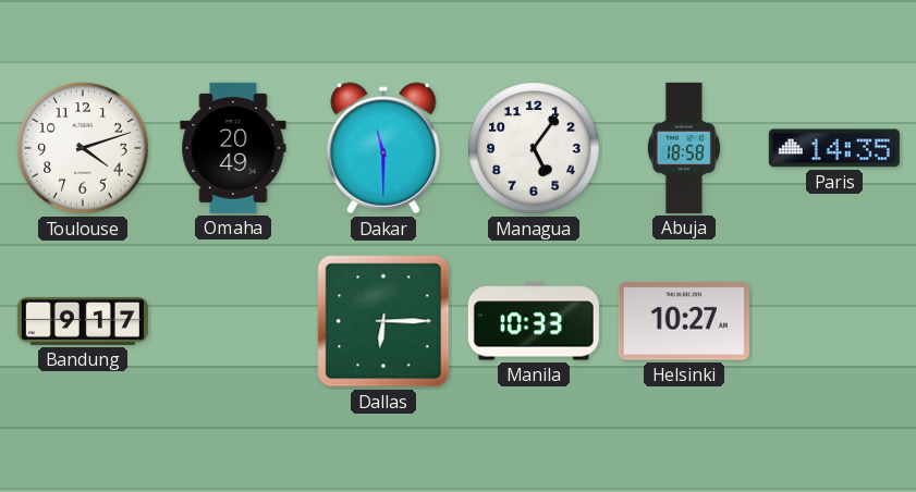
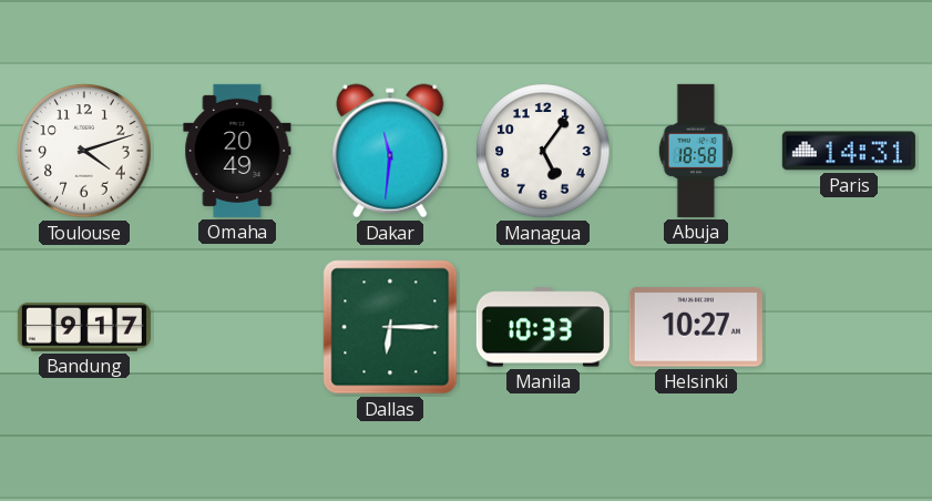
Dakar: 11:30 -> 11:31
Paris: 14:35 -> 14:31
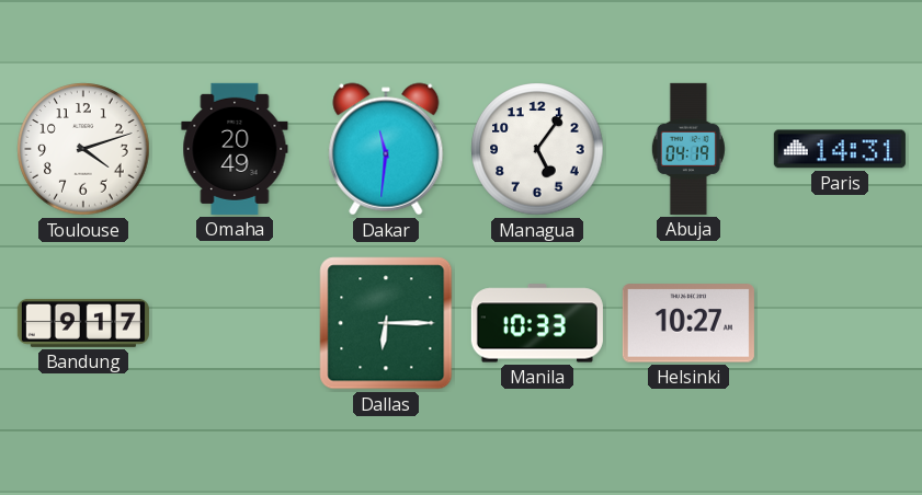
Abuja: 18:58 -> 04:19
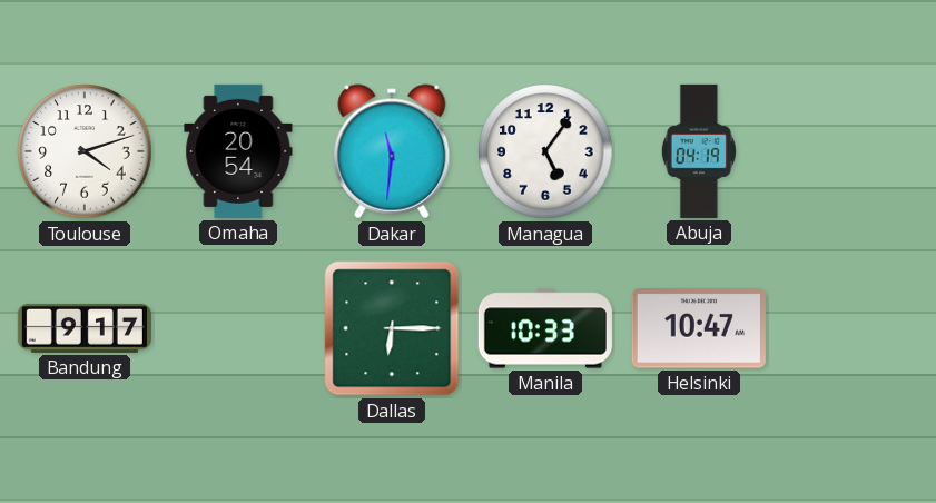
Omaha: 20:49 -> 20:54
Paris: 14:31 -> none
Helsinki: 10:27 -> 10:47
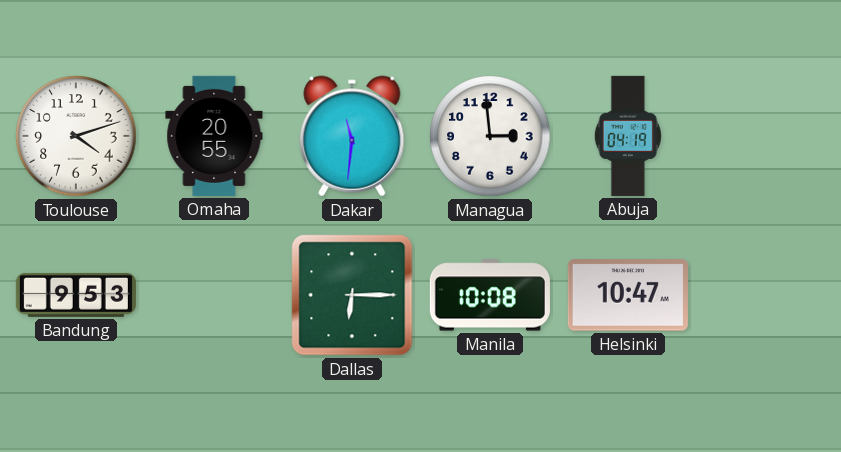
Omaha: 20:54 -> 20:55
Managua: 5:06 -> 2:59
Bandung: 9:17 -> 9:53
Manila: 10:33 -> 10:08
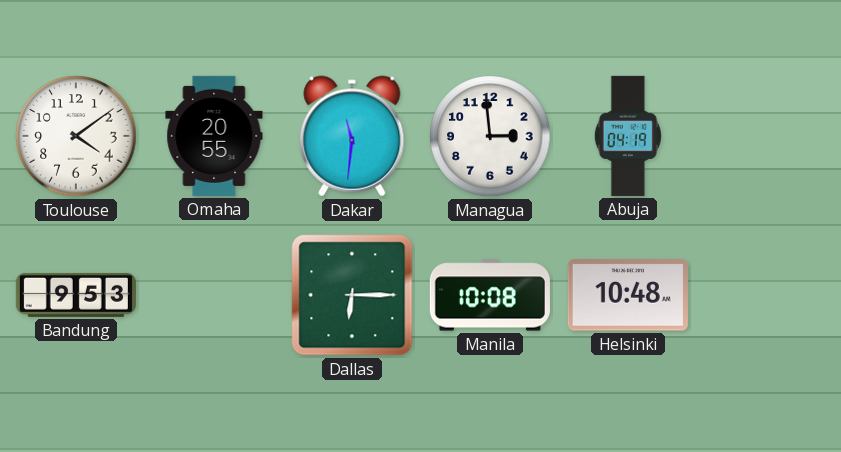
Toulouse: 4:12 -> 4:09
Helsinki: 10:47 -> 10:48
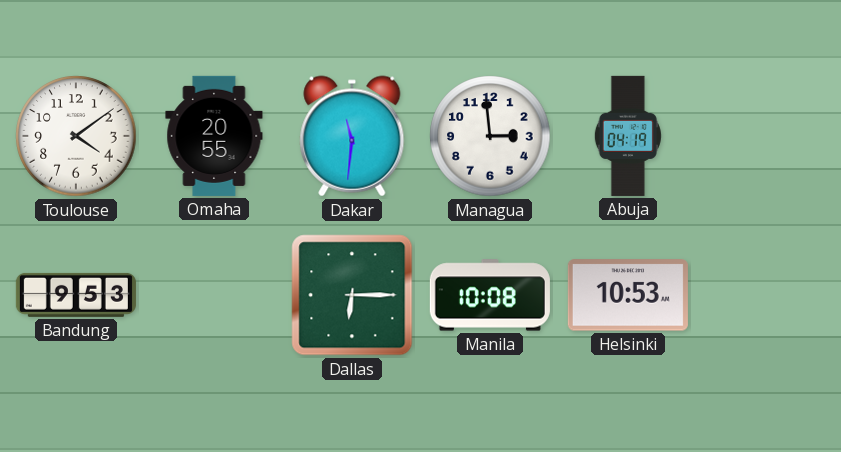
Helsinki: 10:48 -> 10:53
